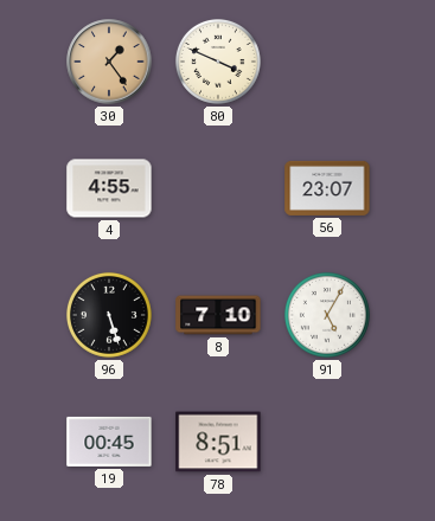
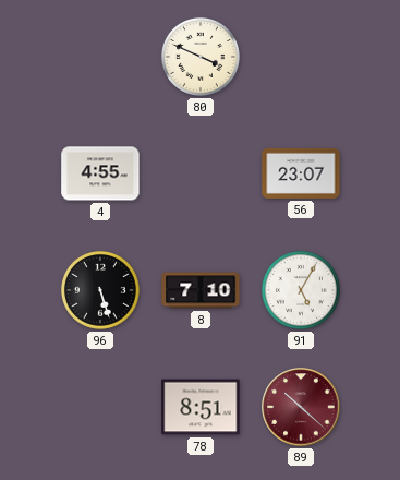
30: 1:24 -> none
19: 00:45 -> none
89: none -> 10:22
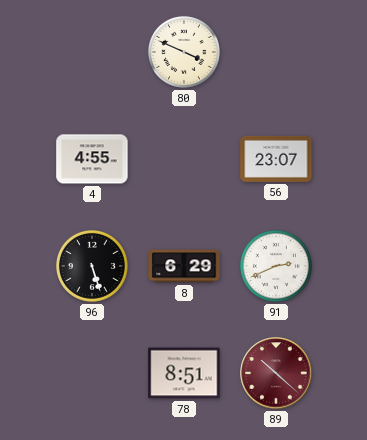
8: 7:10 -> 6:29
91: 5:05 -> 2:41
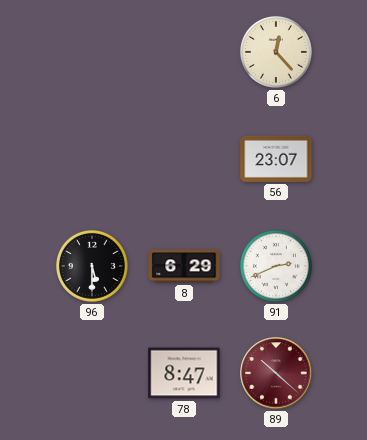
80: 3:49 -> none
6: none -> 12:23
4: 4:55 -> none
96: 5:27 -> 5:30
78: 8:51 -> 8:47
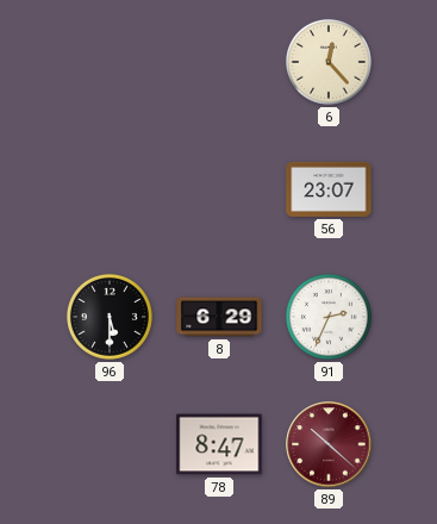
91: 2:41 -> 2:34
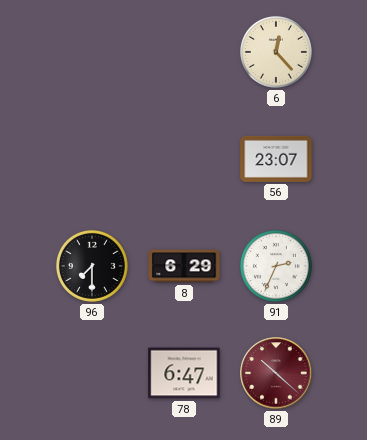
96: 5:30 -> 7:30
78: 8:47 -> 6:47
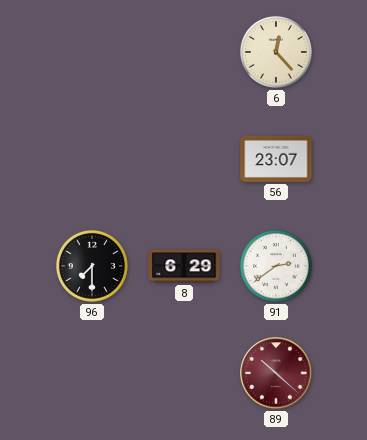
91: 2:34 -> 2:39
78: 6:47 -> none
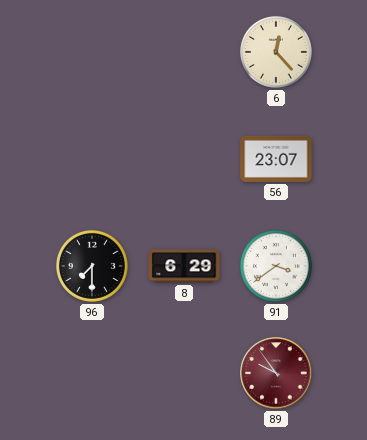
91: 2:39 -> 3:39
89: 10:22 -> 9:54
